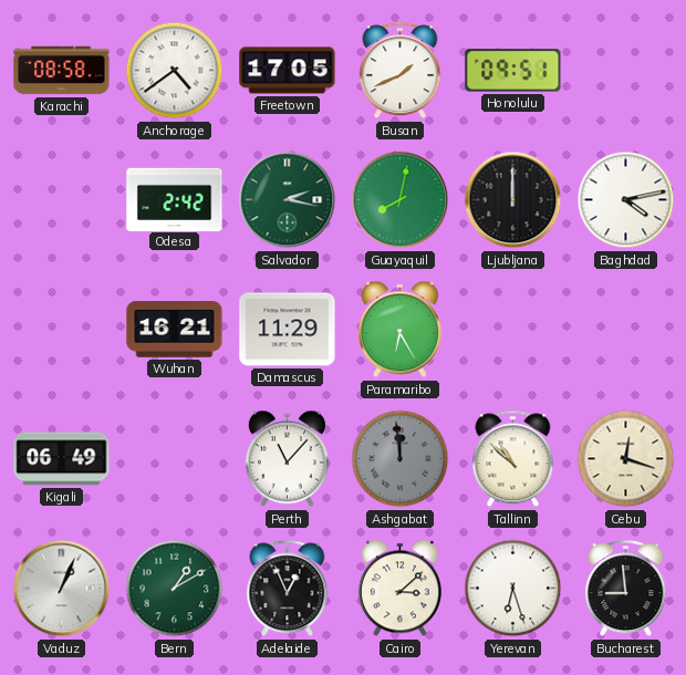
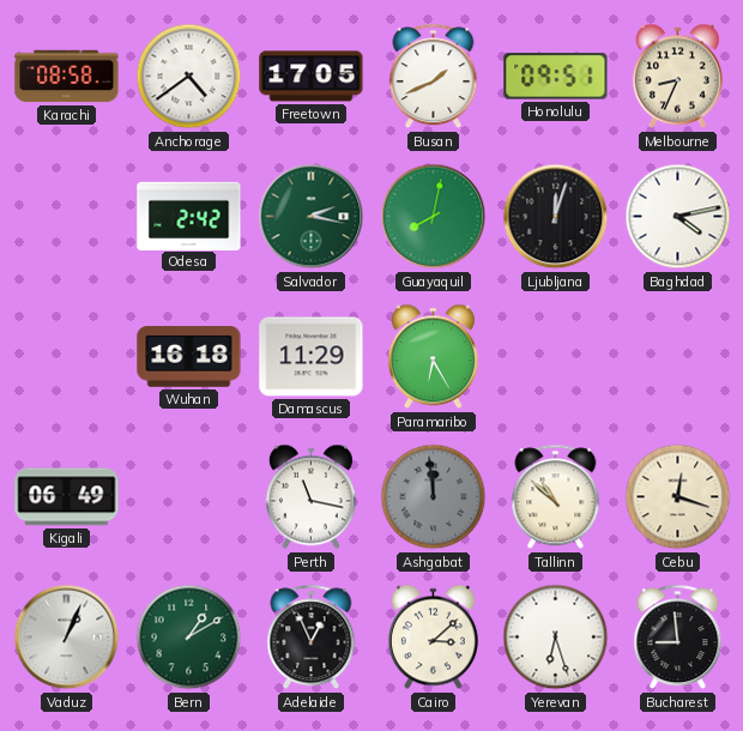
Melbourne: none -> 8:34
Ljubljana: 12:00 -> 12:03
Wuhan: 16:21 -> 16:18
Perth: 11:07 -> 11:17
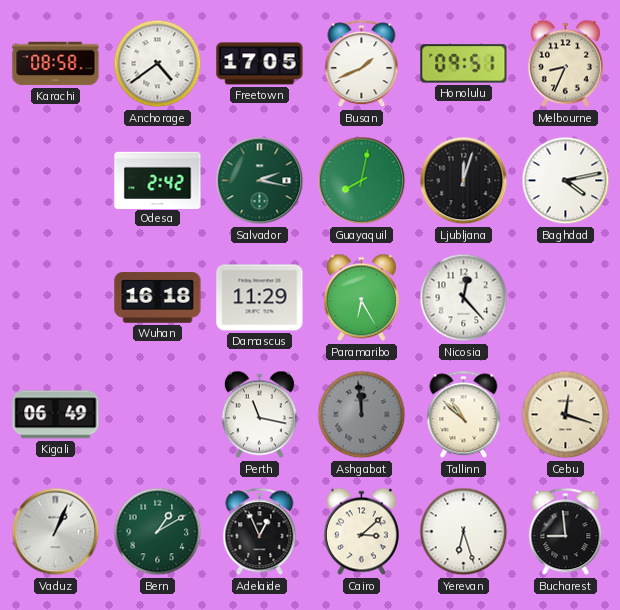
Nicosia: none -> 12:23
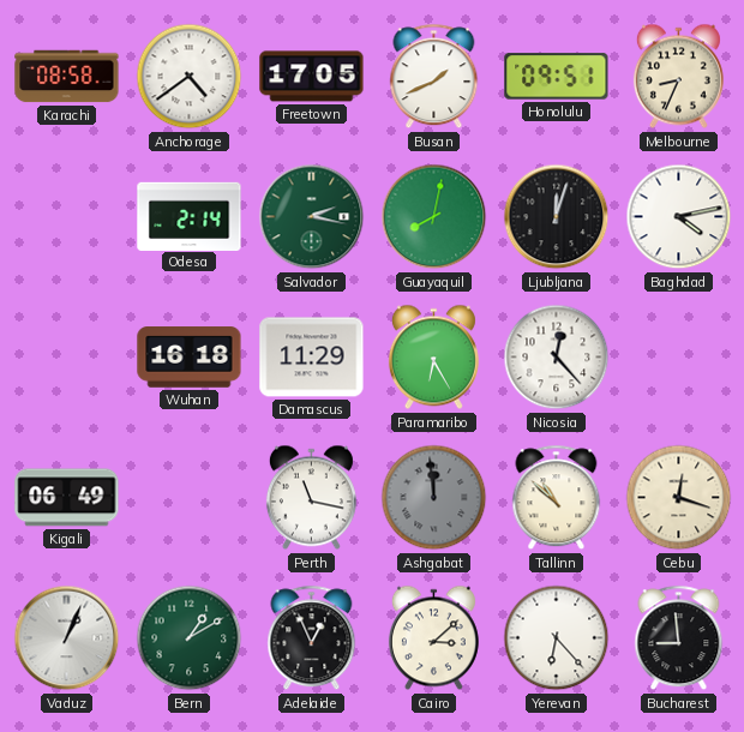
Odesa: 2:42 -> 2:14
Yerevan: 6:27 -> 6:23
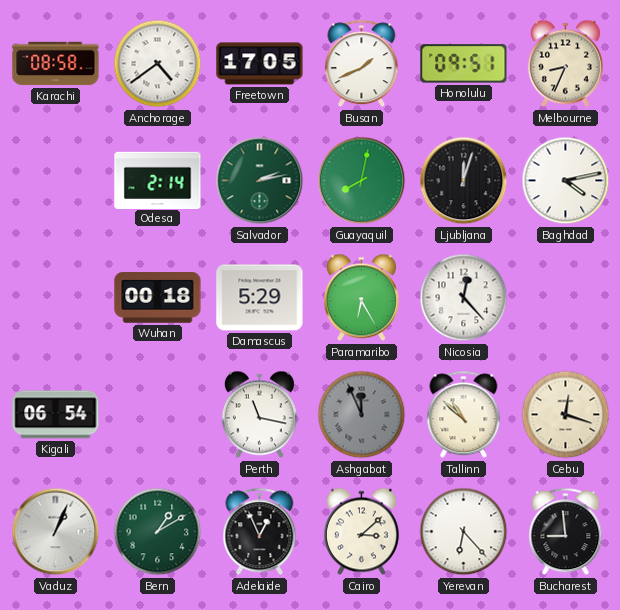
Salvador: 2:17 -> 2:13
Wuhan: 16:18 -> 00:18
Damascus: 11:29 -> 5:29
Kigali: 06:49 -> 06:54
Ashgabat: 11:59 -> 11:56
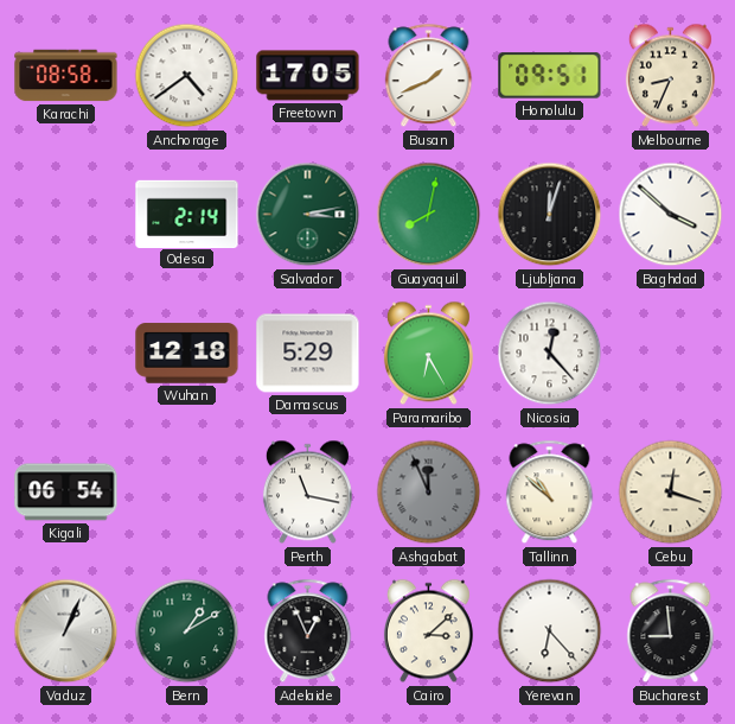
Salvador: 2:13 -> 3:13
Baghdad: 4:13 -> 3:52
Wuhan: 00:18 -> 12:18
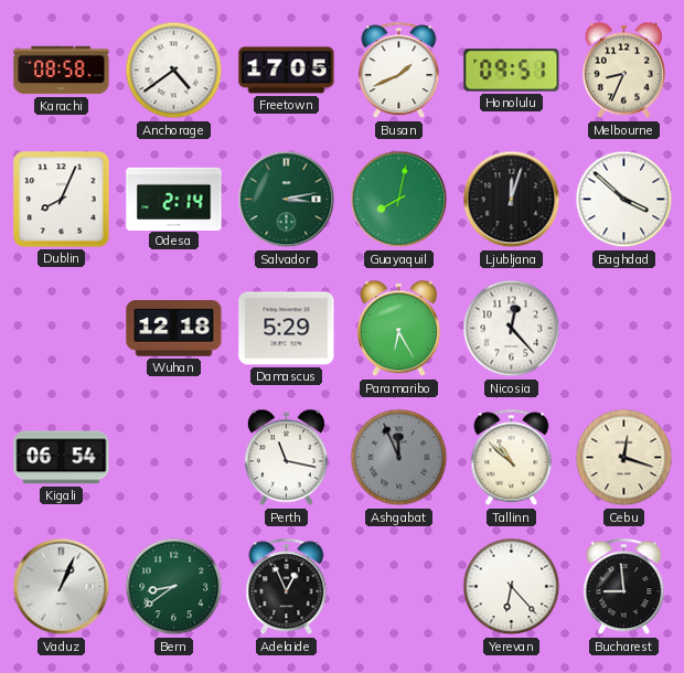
Dublin: none -> 8:04
Bern: 1:10 -> 8:39
Cairo: 3:08 -> none
